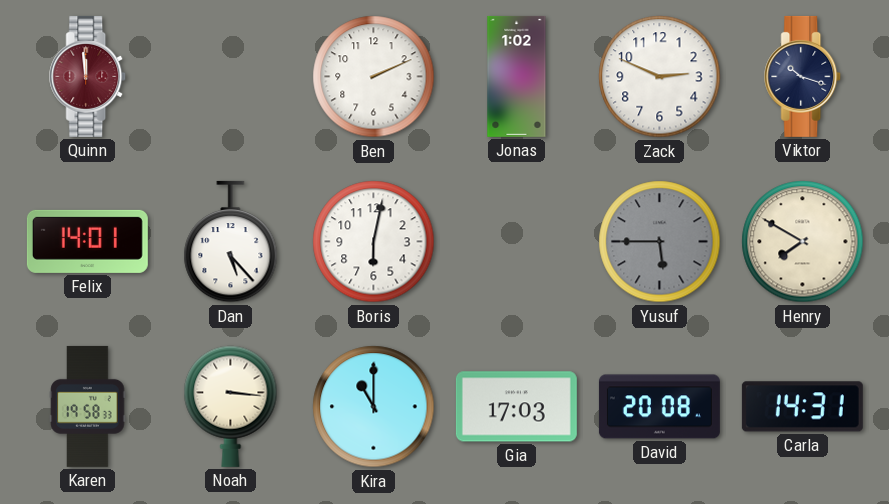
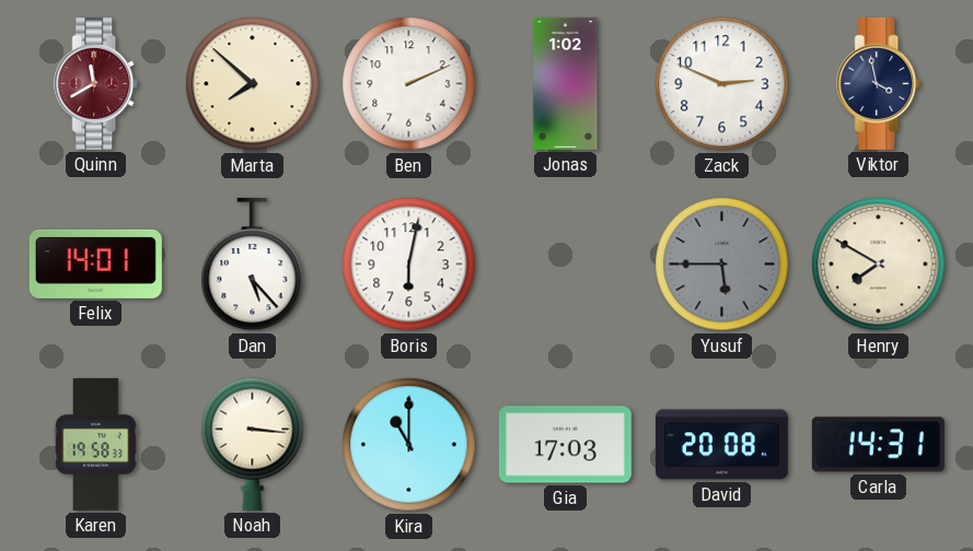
Quinn: 11:59 -> 11:40
Marta: none -> 7:52
Viktor: 10:18 -> 3:58
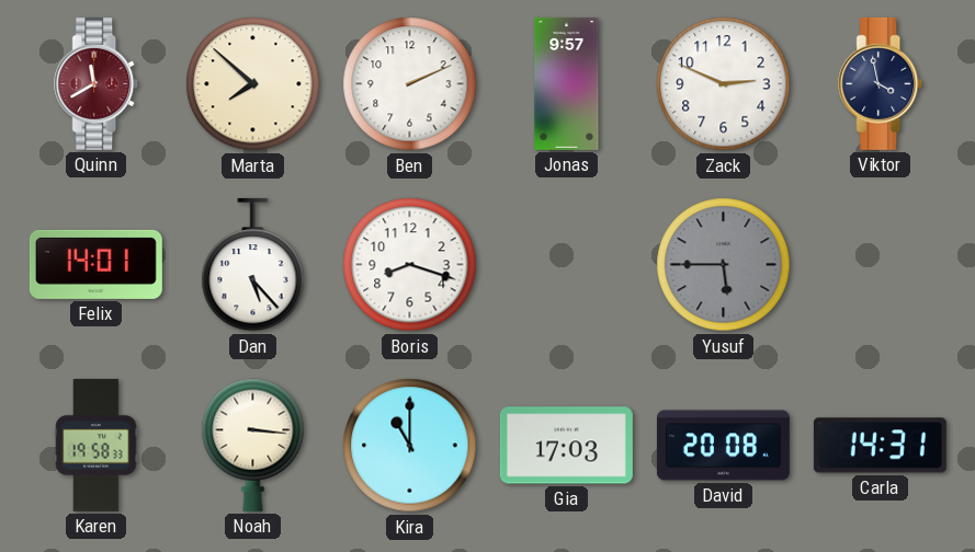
Jonas: 1:02 -> 9:57
Boris: 6:02 -> 8:18
Henry: 7:50 -> none
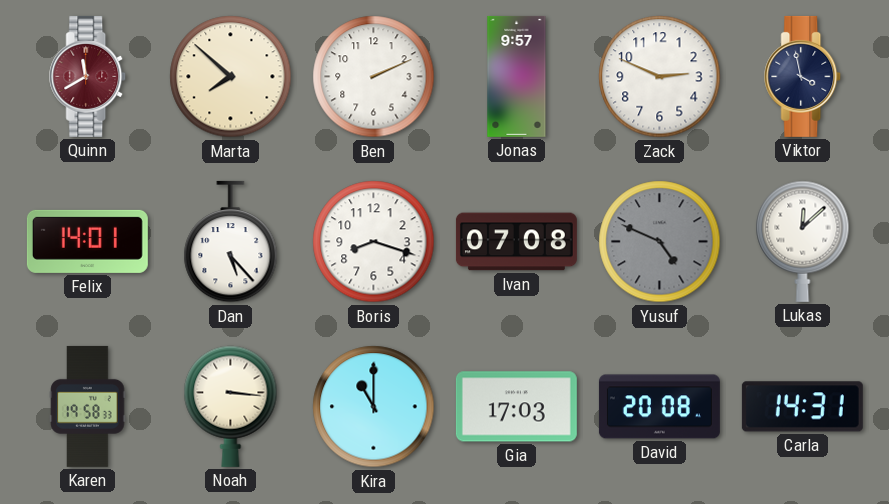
Ivan: none -> 07:08
Yusuf: 5:45 -> 4:49
Lukas: none -> 12:08
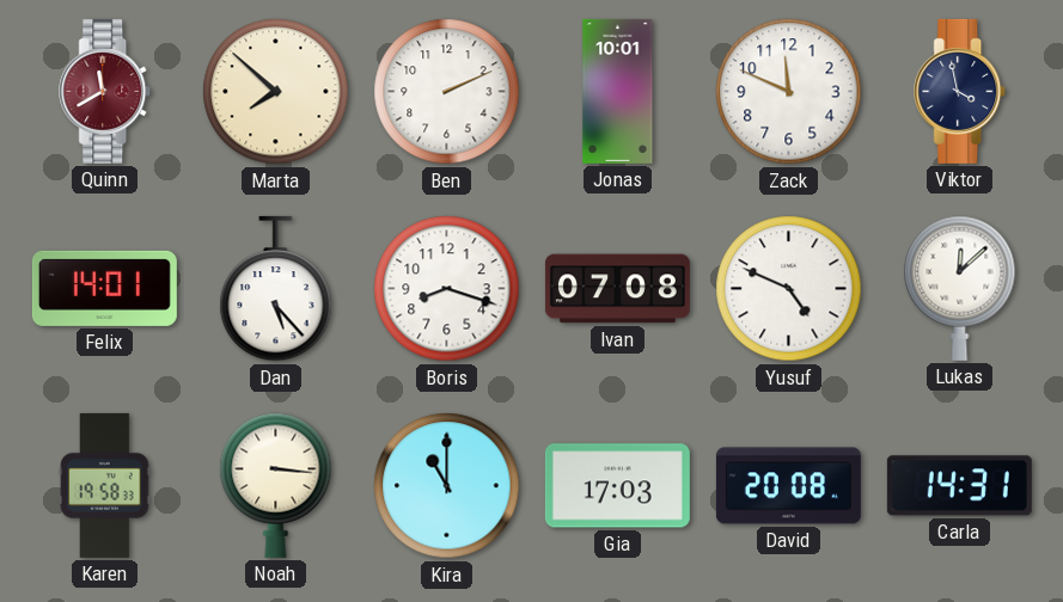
Jonas: 9:57 -> 10:01
Zack: 2:49 -> 11:49
Yusuf dial: grey -> white
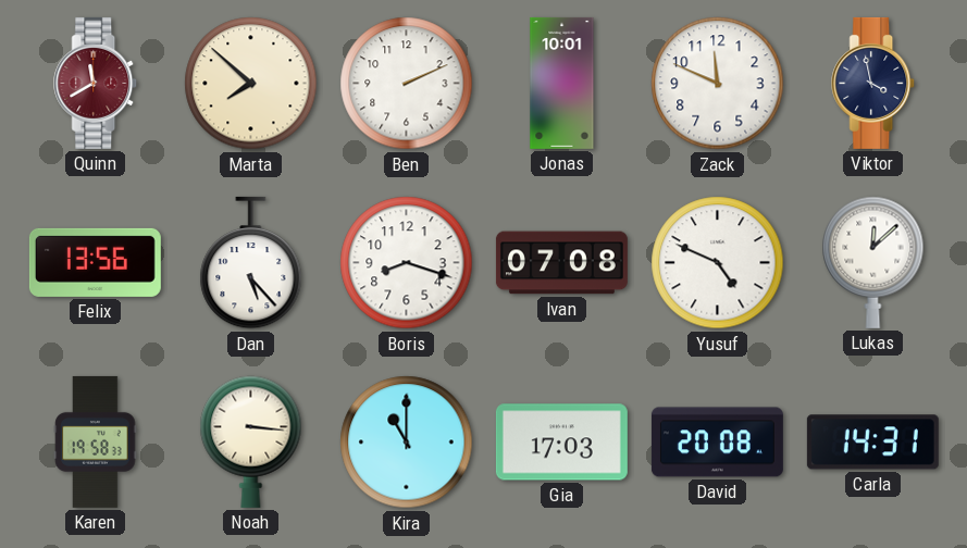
Felix: 14:01 -> 13:56
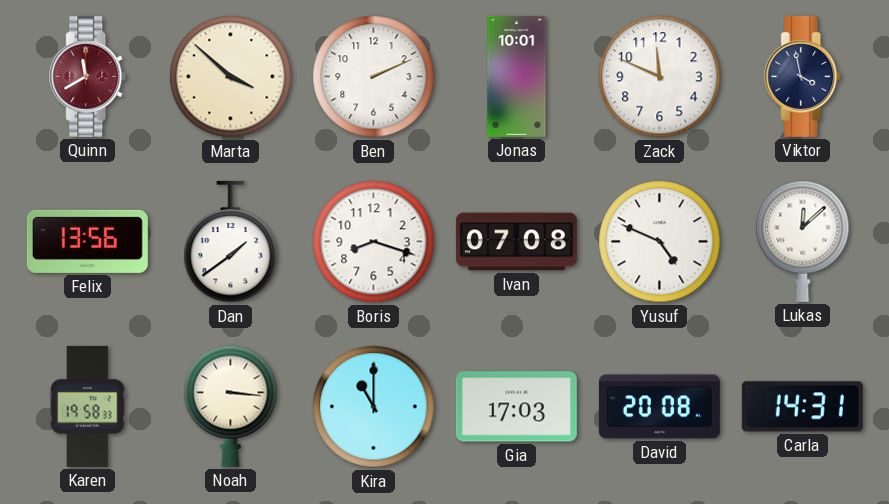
Marta: 7:52 -> 3:52
Dan: 5:23 -> 1:39
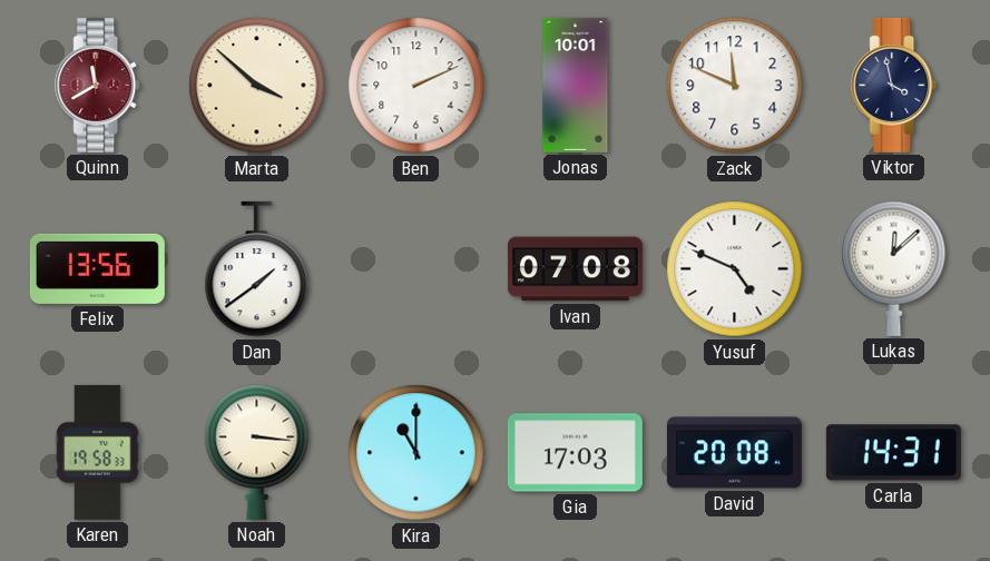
Boris: 8:18 -> none
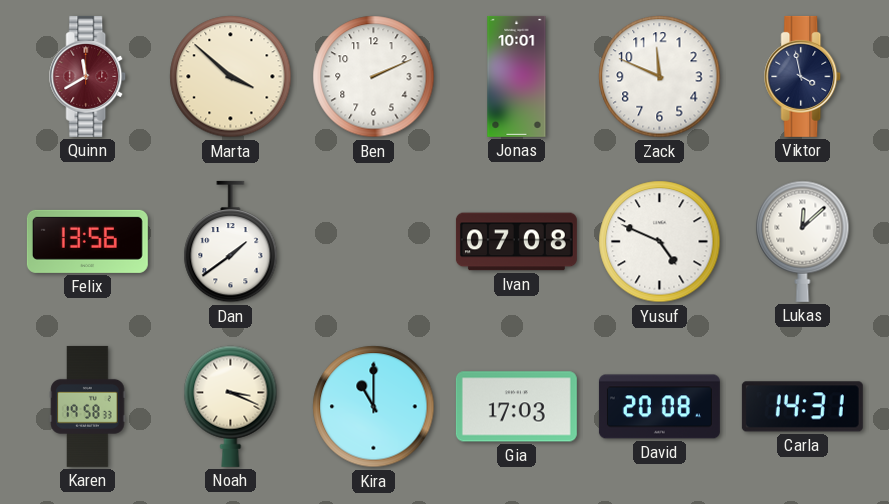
Noah: 3:16 -> 3:19
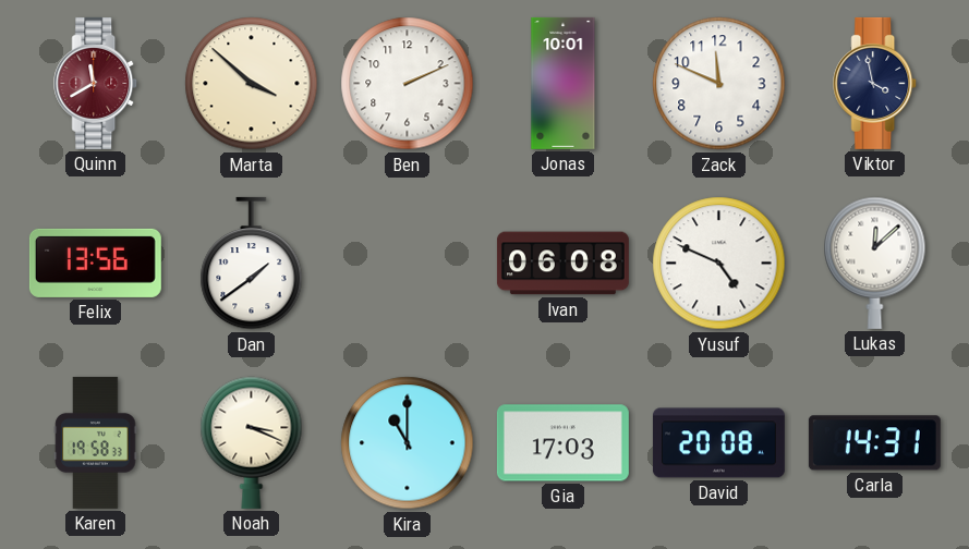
Ivan: 07:08 -> 06:08
